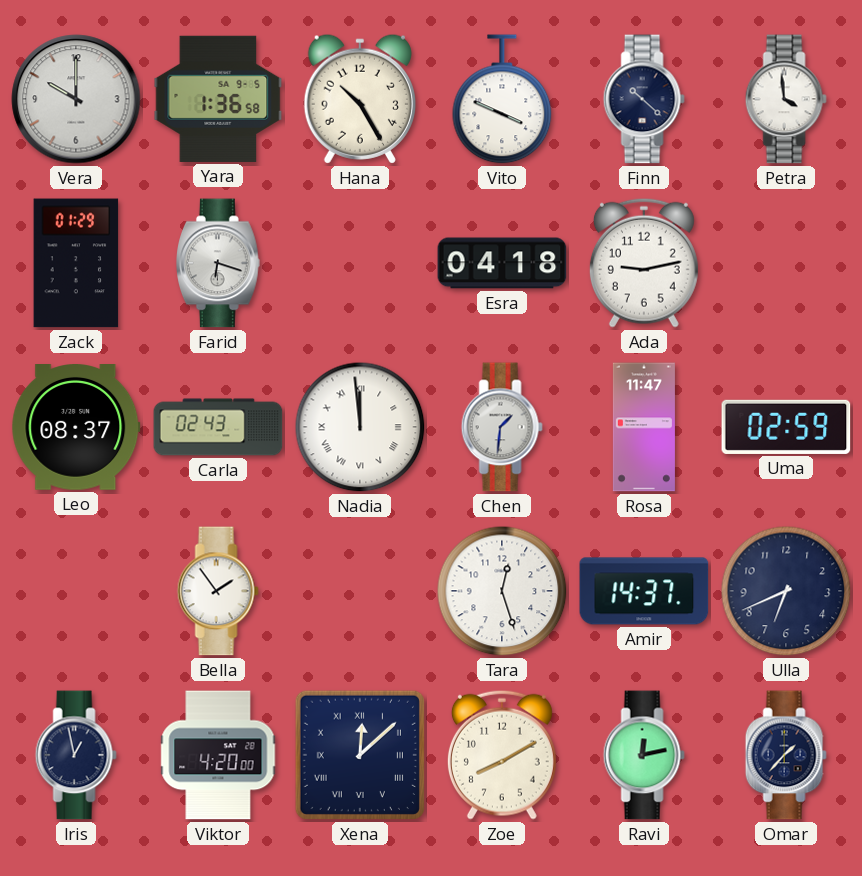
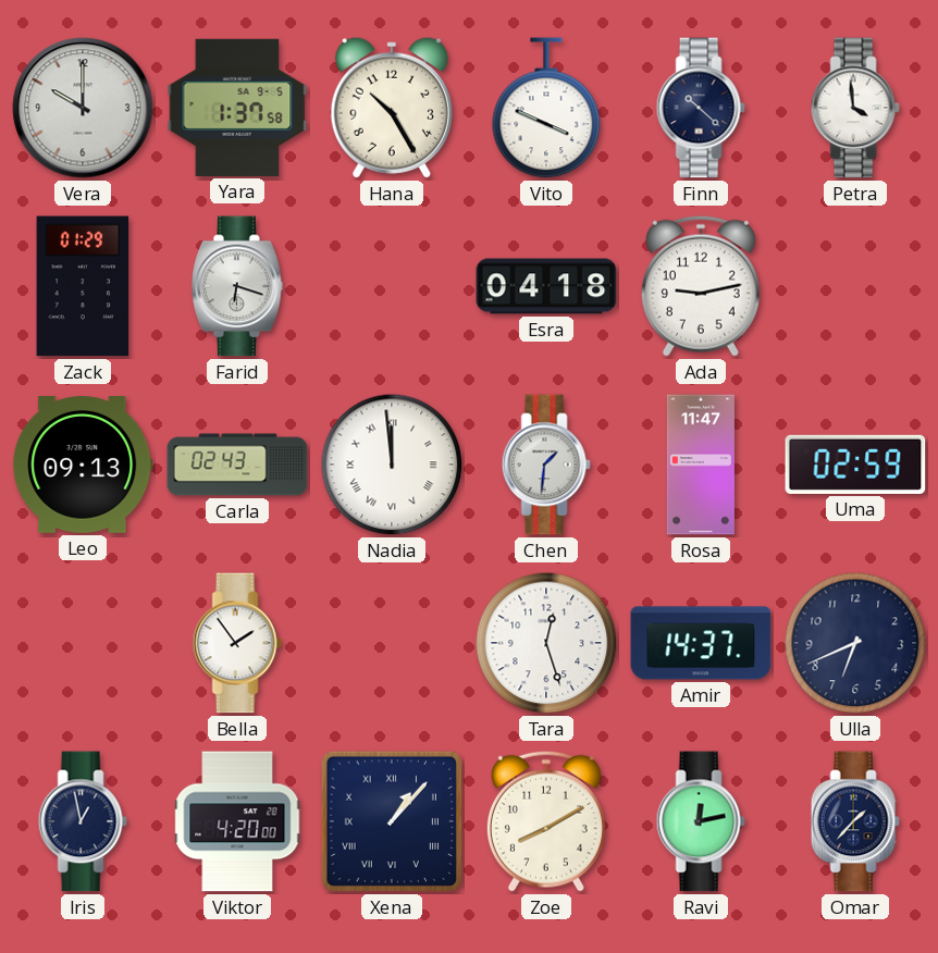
Yara: 1:36 -> 1:37
Leo: 08:37 -> 09:13
Xena: 12:08 -> 1:07
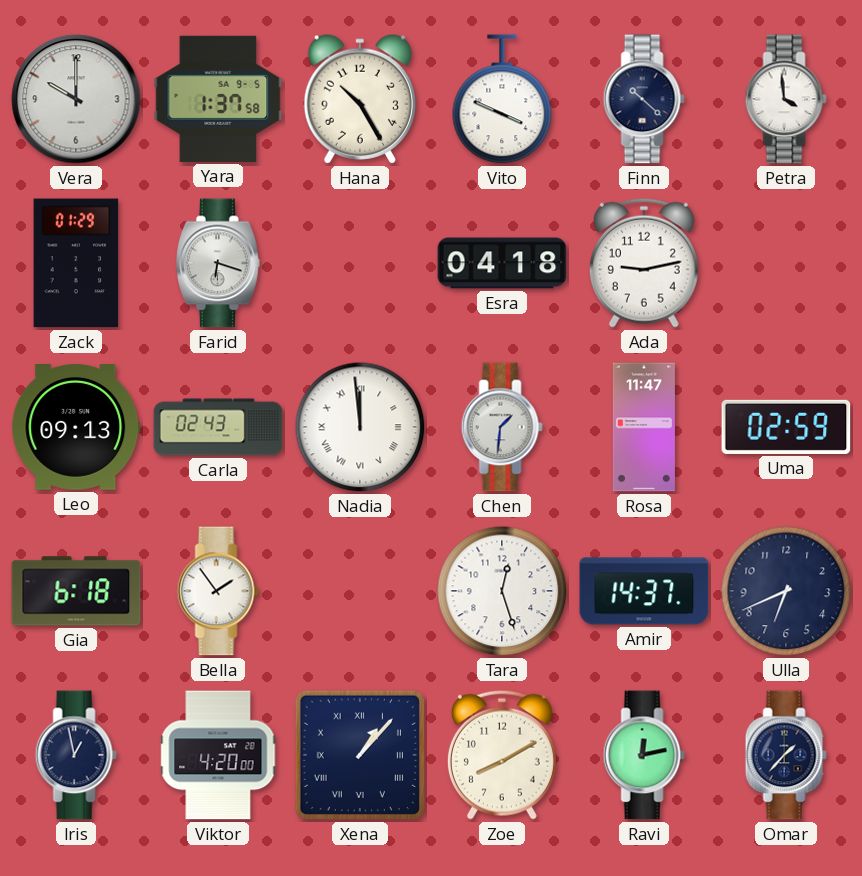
Gia: none -> 6:18
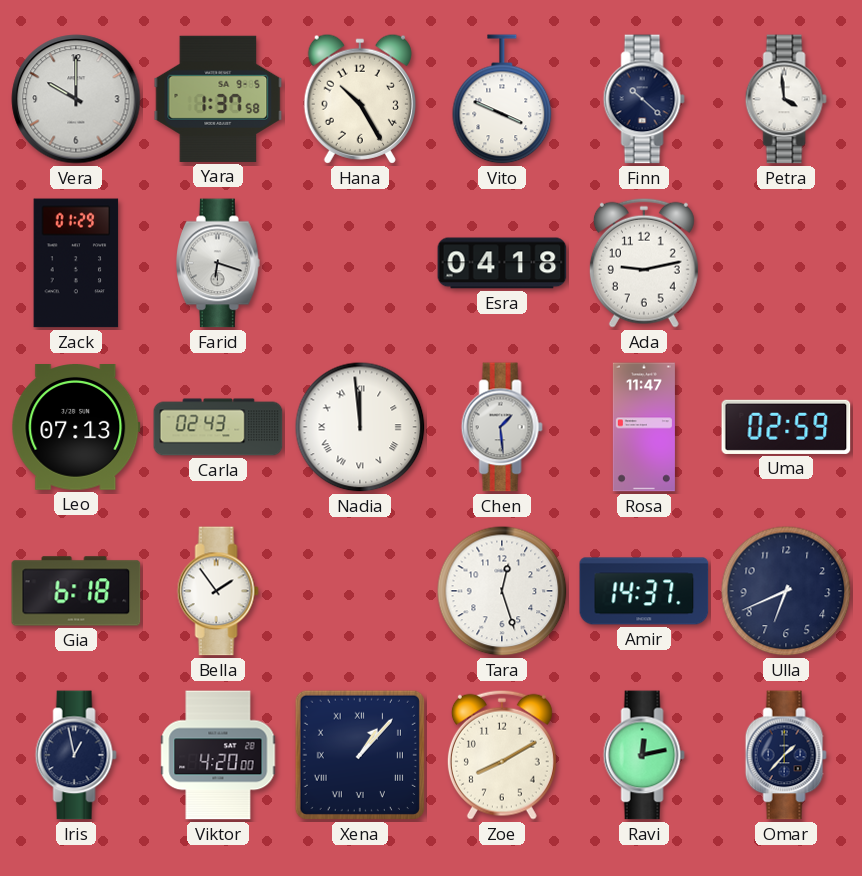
Leo: 09:13 -> 07:13
Chen: 1:31 -> 1:29
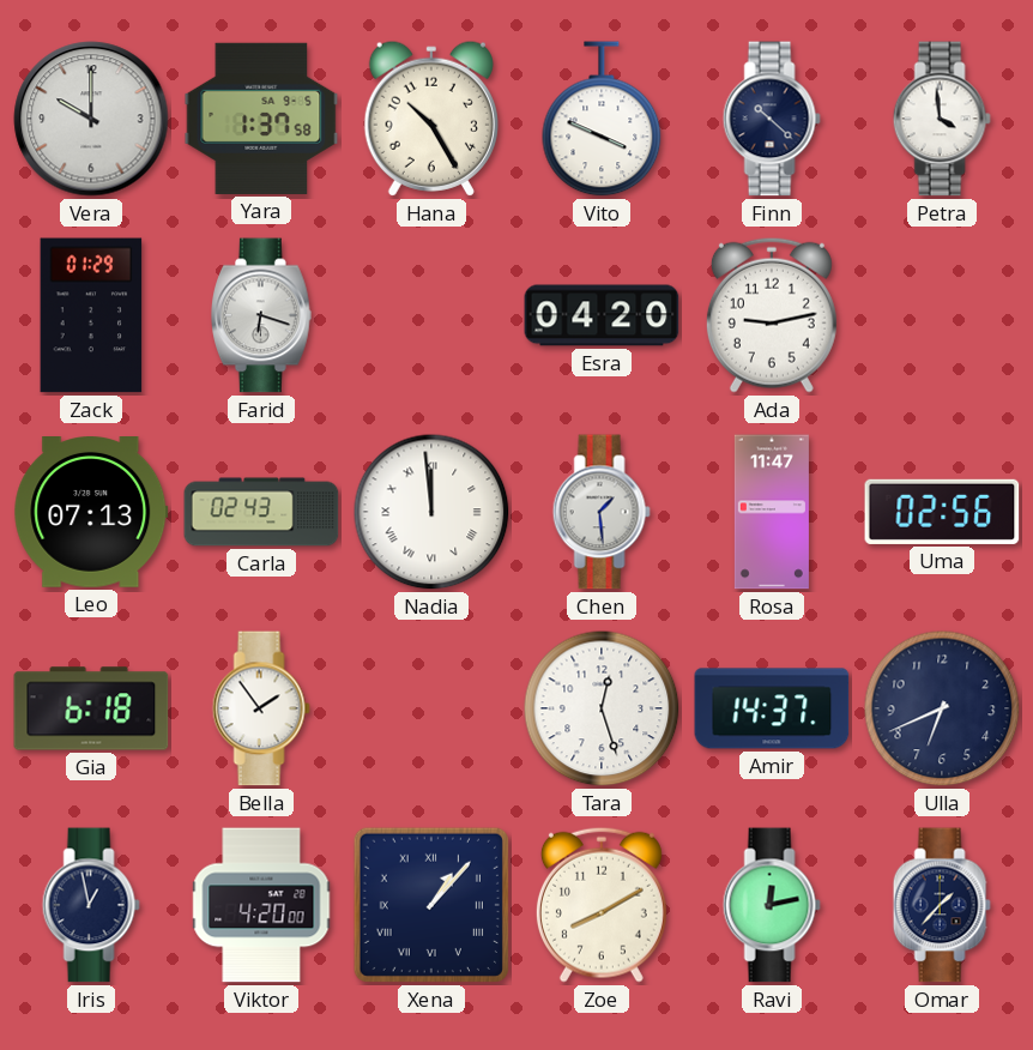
Esra: 04:18 -> 04:20
Uma: 02:59 -> 02:56
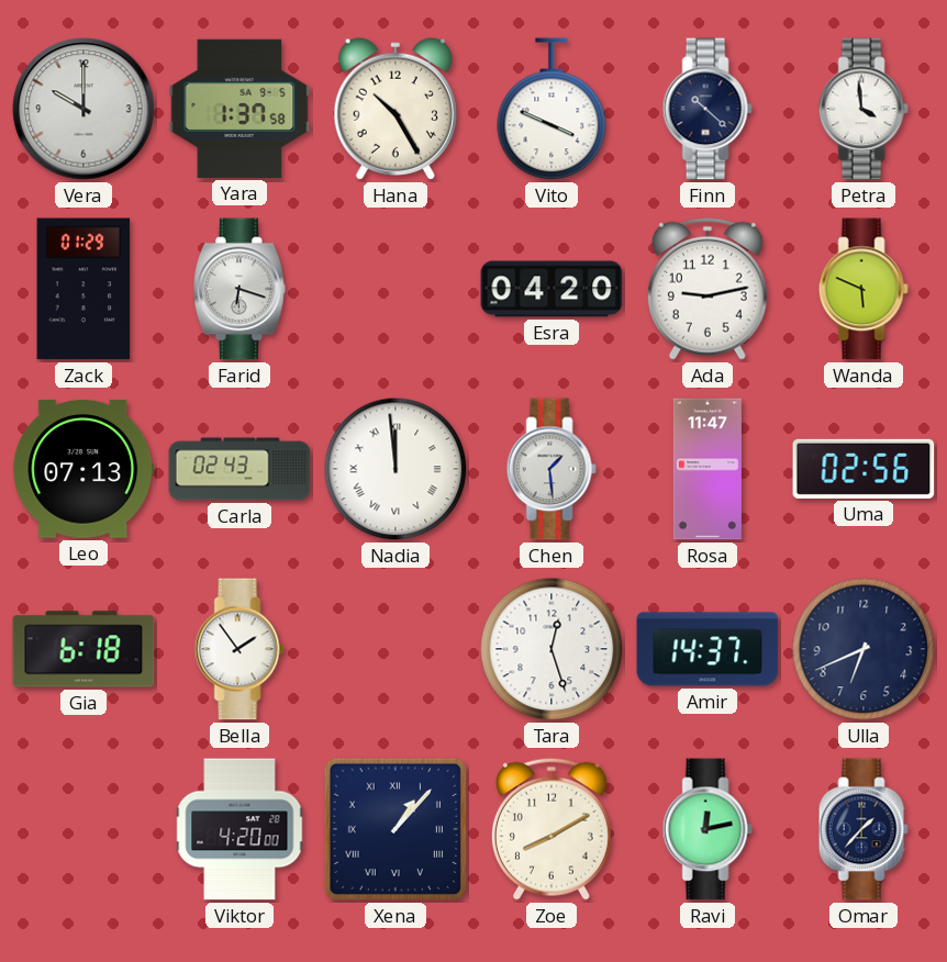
Wanda: none -> 5:49
Iris: 12:58 -> none
